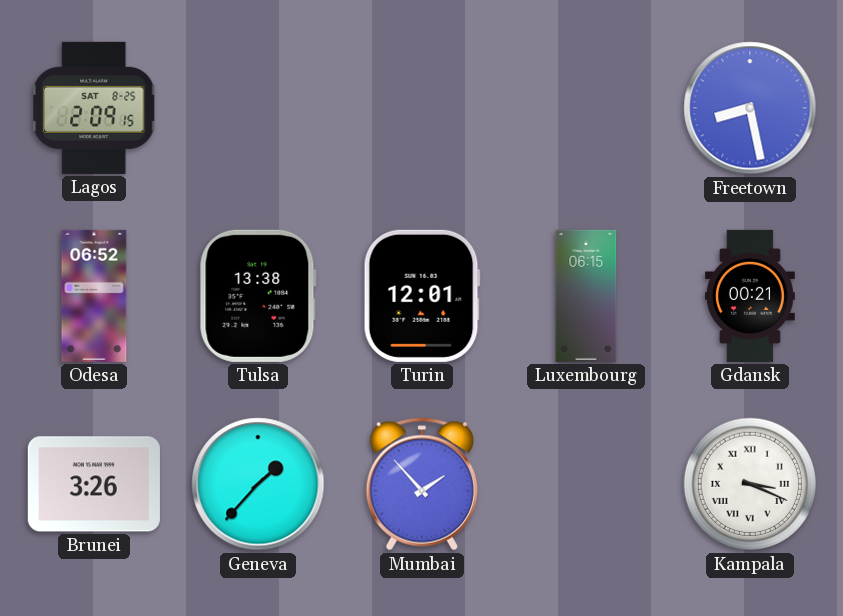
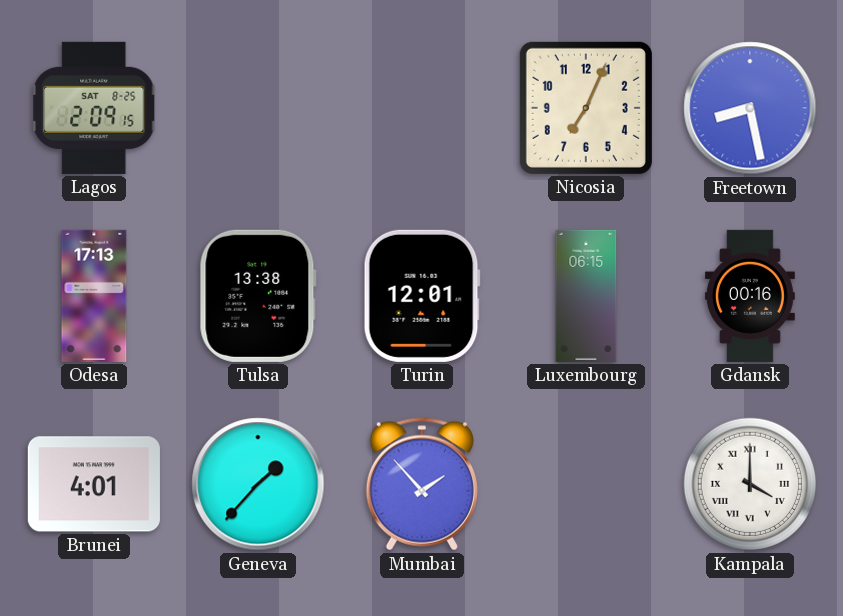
Nicosia: none -> 7:04
Odesa: 06:52 -> 17:13
Gdansk: 00:21 -> 00:16
Brunei: 3:26 -> 4:01
Kampala: 3:19 -> 4:00
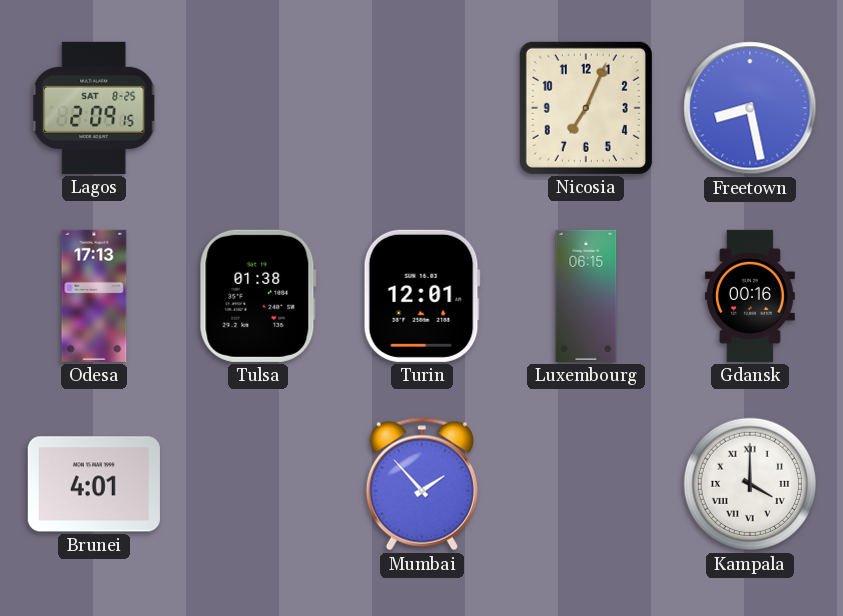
Tulsa: 13:38 -> 01:38
Geneva: 1:37 -> none
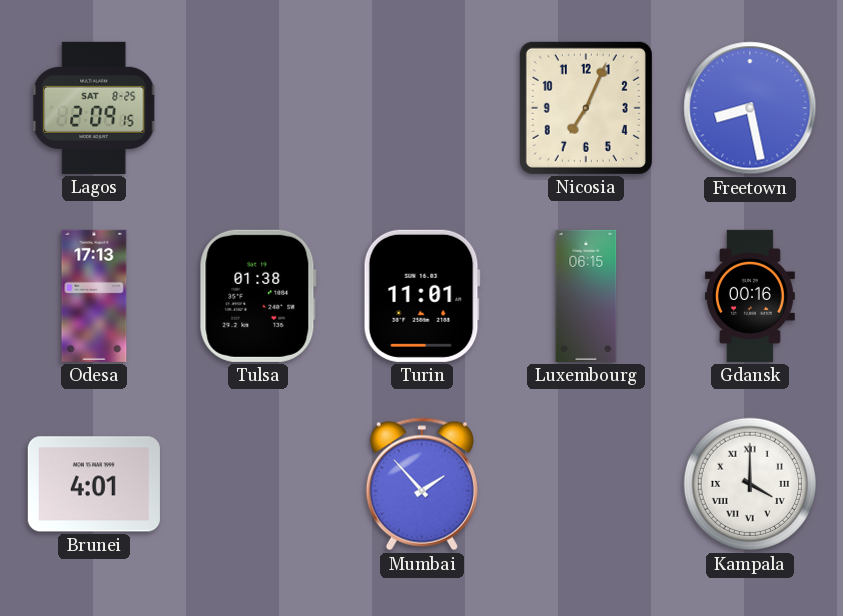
Turin: 12:01 -> 11:01
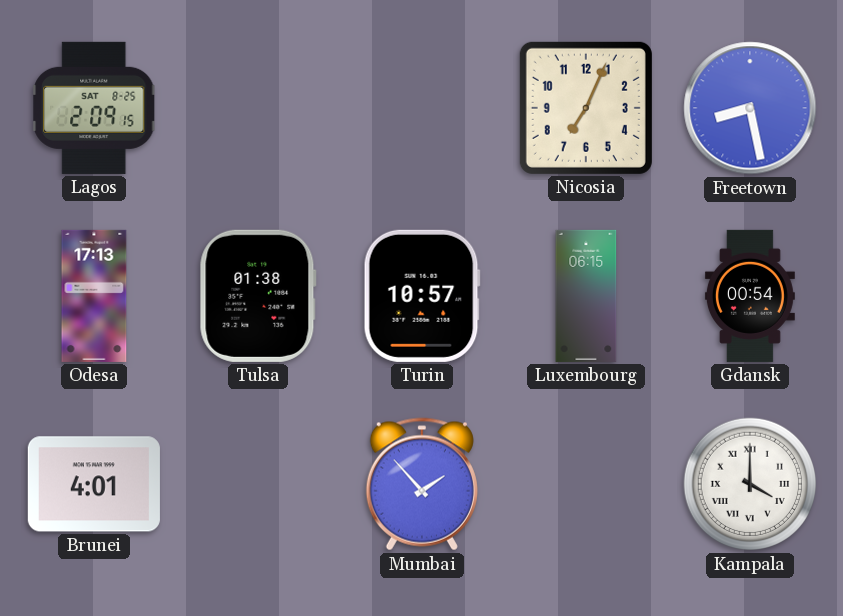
Turin: 11:01 -> 10:57
Gdansk: 00:16 -> 00:54
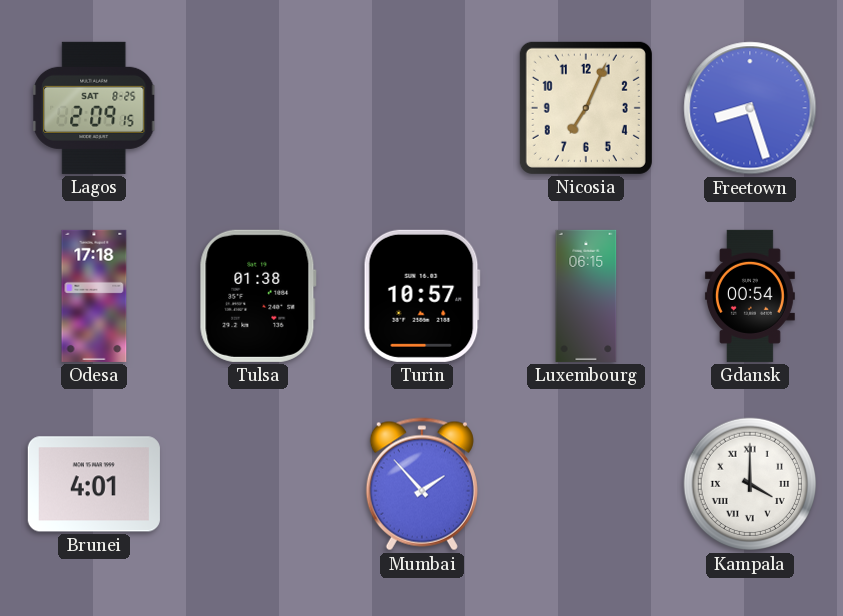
Freetown: 8:28 -> 8:27
Odesa: 17:13 -> 17:18
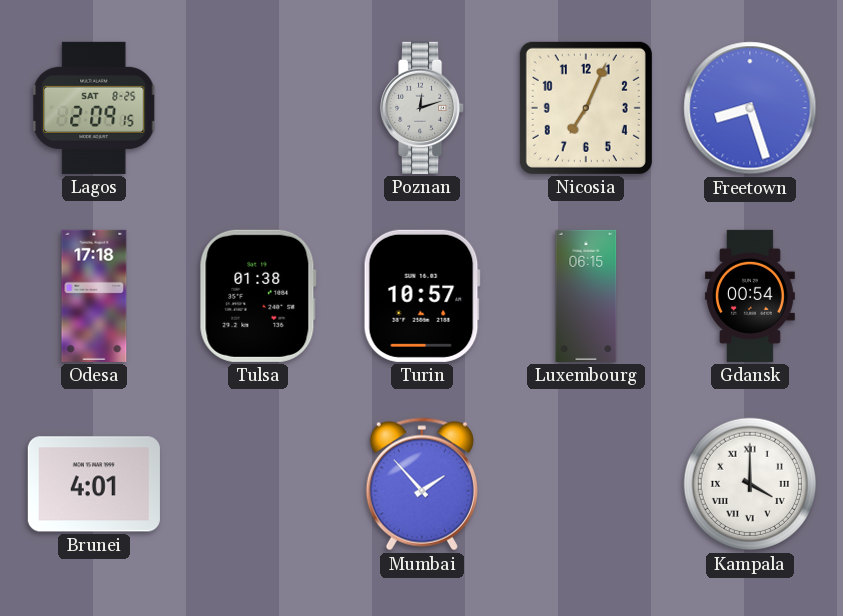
Poznan: none -> 12:12
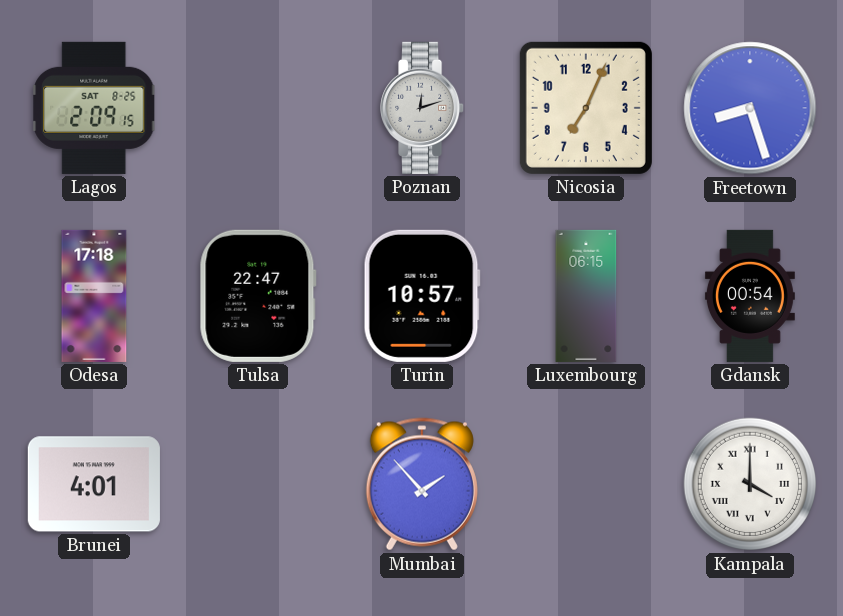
Tulsa: 01:38 -> 22:47
